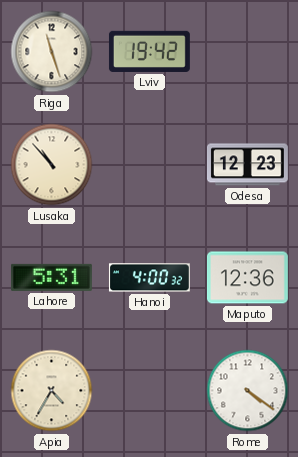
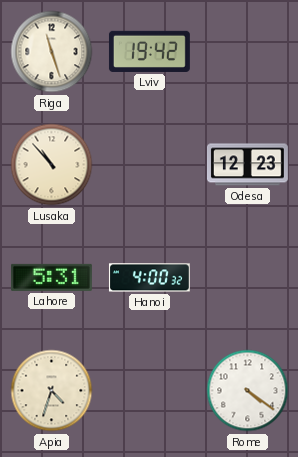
Maputo: 12:36 -> none
Apia: 4:35 -> 4:33
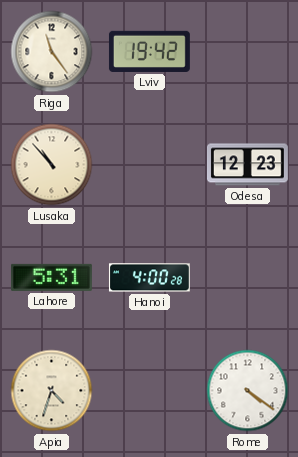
Riga: 11:27 -> 11:24
Hanoi: 4:00:32 -> 4:00:28
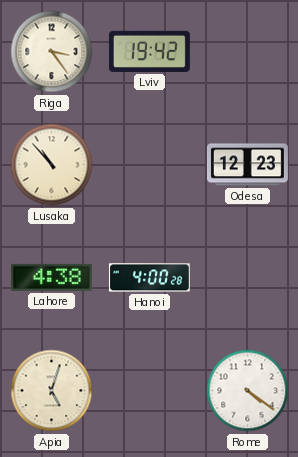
Riga: 11:24 -> 3:24
Lahore: 5:31 -> 4:38
Apia: 4:33 -> 5:03
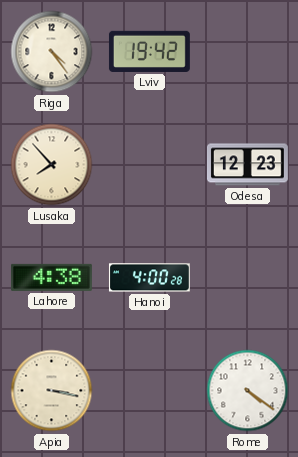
Riga: 3:24 -> 4:24
Lusaka: 10:53 -> 7:53
Apia: 5:03 -> 3:17
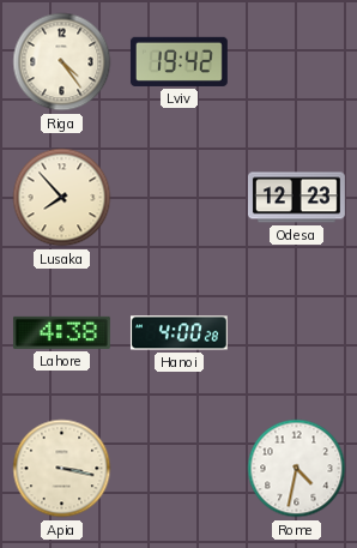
Rome: 4:21 -> 4:32
